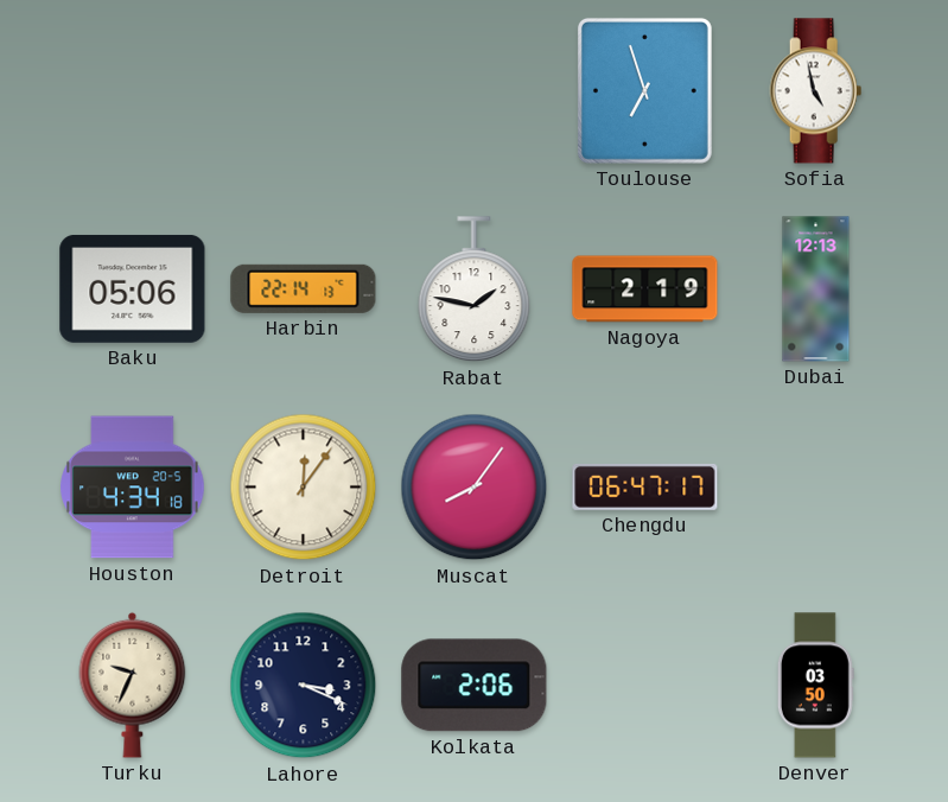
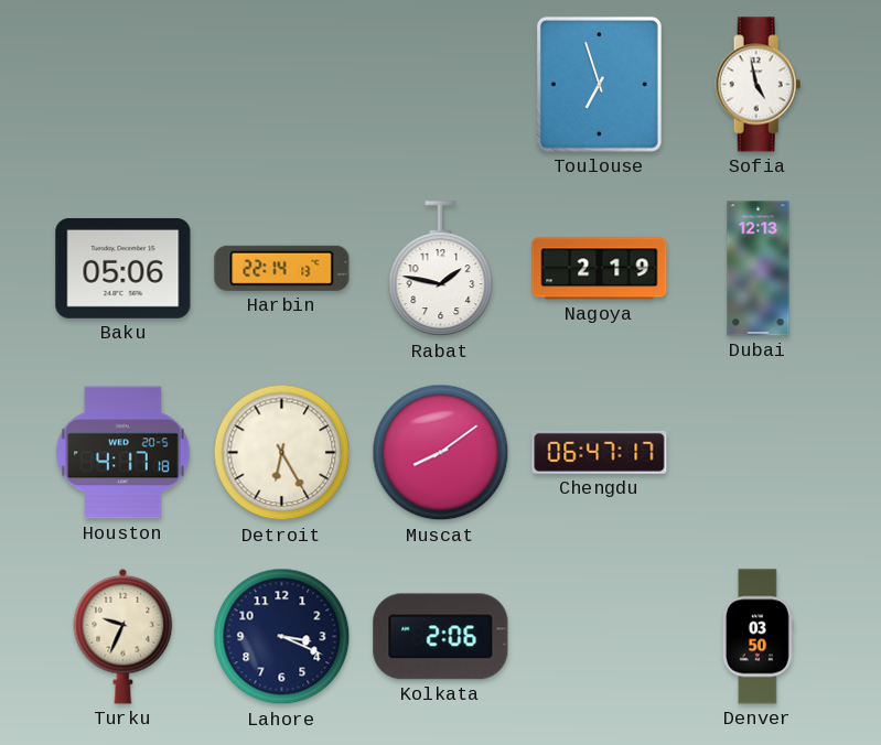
Houston: 4:34 -> 4:17
Detroit: 12:06 -> 6:25
Muscat: 8:06 -> 8:09
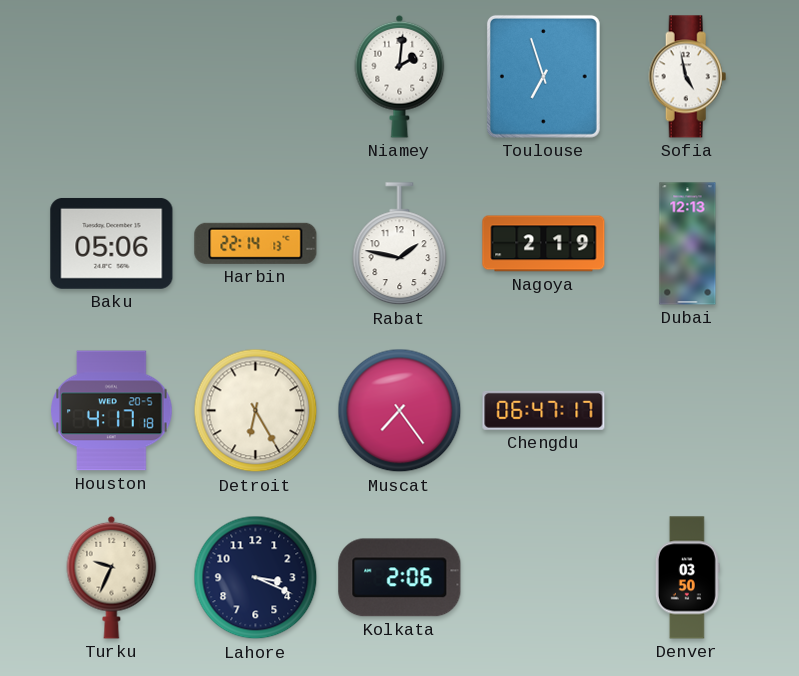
Niamey: none -> 2:01
Muscat: 8:09 -> 7:24
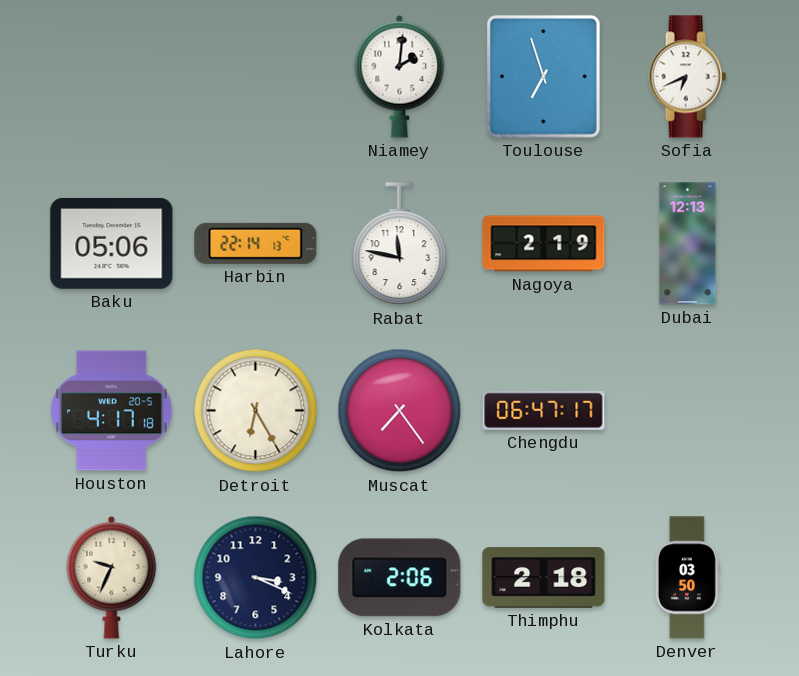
Sofia: 4:58 -> 6:41
Rabat: 1:47 -> 11:47
Thimphu: none -> 2:18
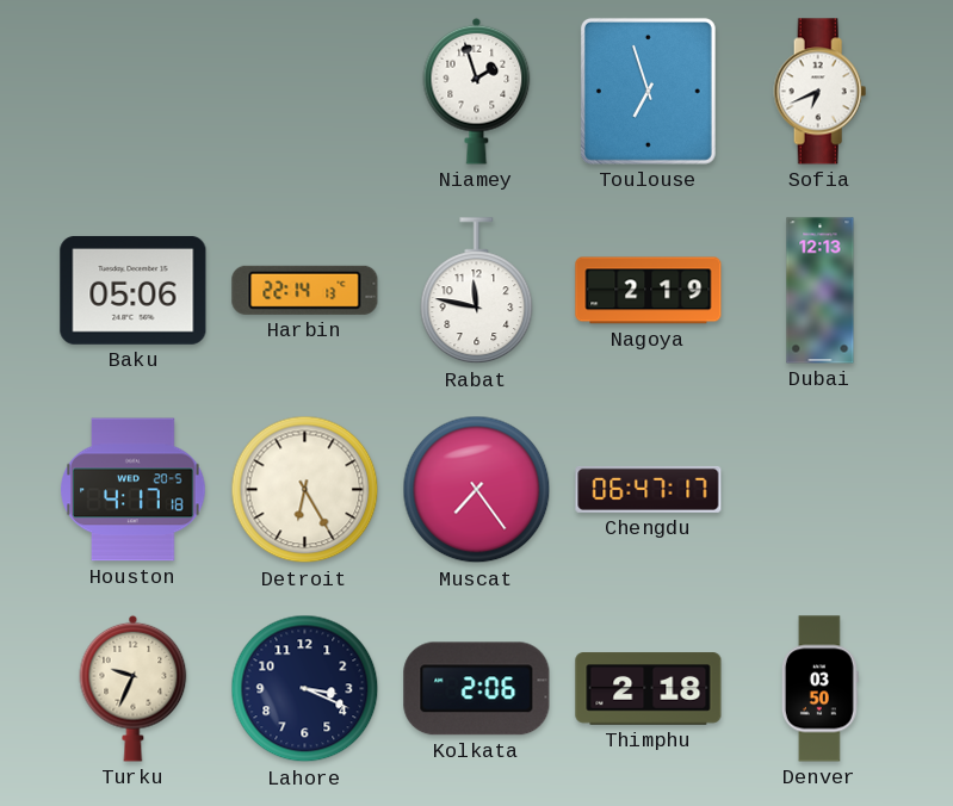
Niamey: 2:01 -> 1:57
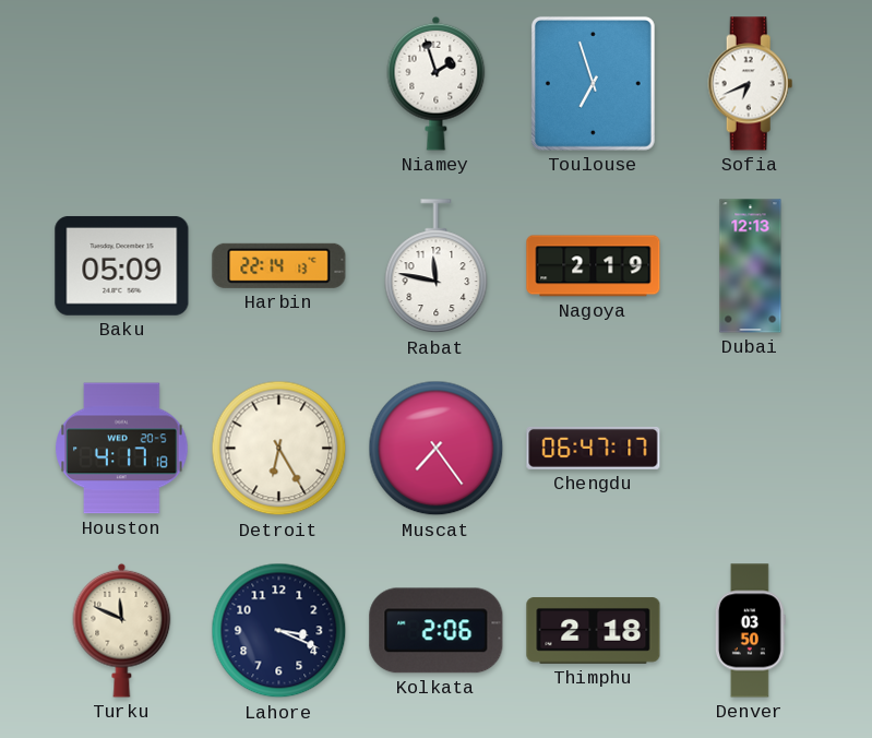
Baku: 05:06 -> 05:09
Turku: 9:34 -> 11:49
